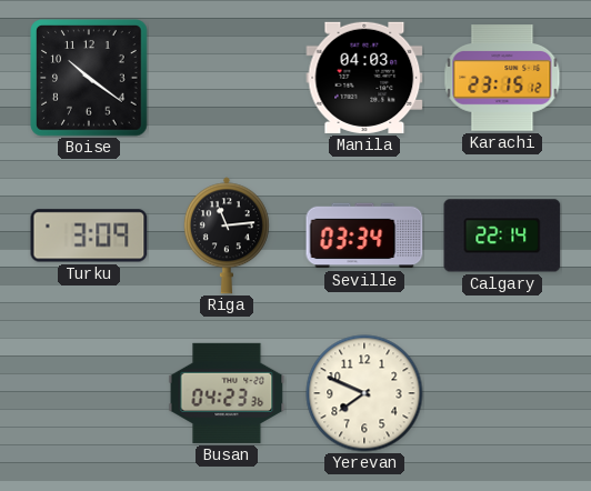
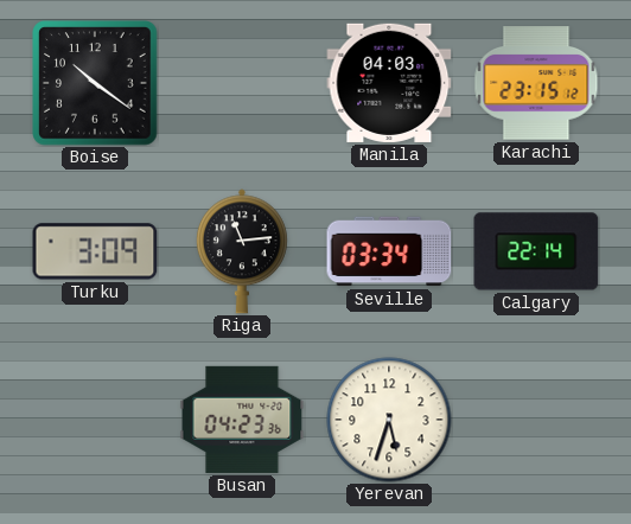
Yerevan: 7:49 -> 5:33
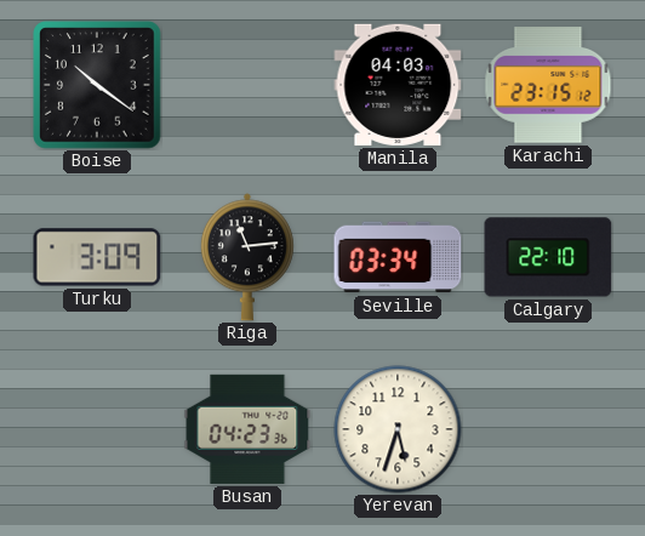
Calgary: 22:14 -> 22:10
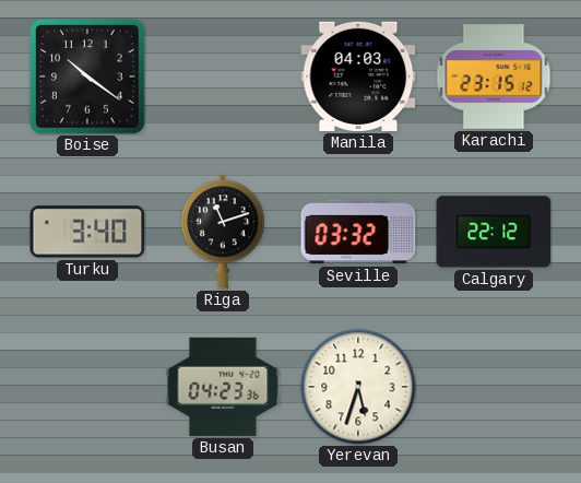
Turku: 3:09 -> 3:40
Riga: 11:14 -> 11:12
Seville: 03:34 -> 03:32
Calgary: 22:10 -> 22:12
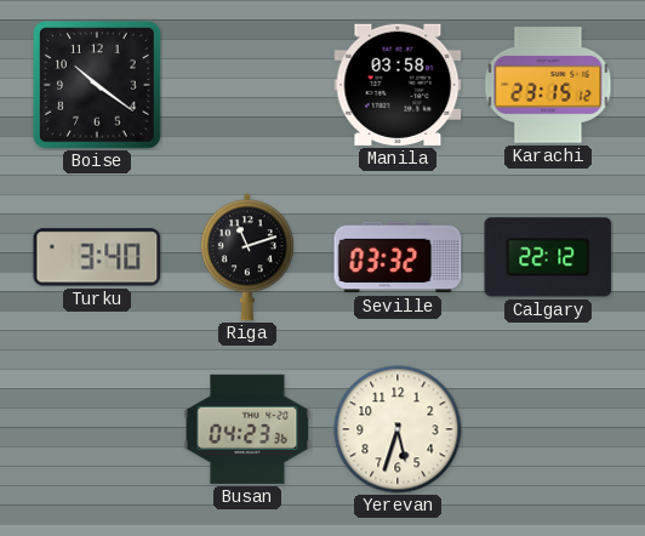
Manila: 04:03 -> 03:58
